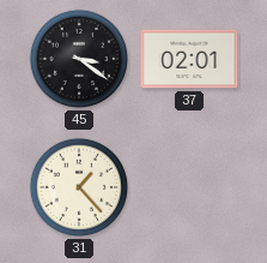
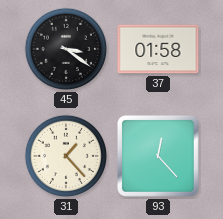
37: 02:01 -> 01:58
93: none -> 12:23
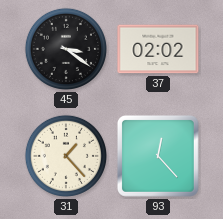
37: 01:58 -> 02:02
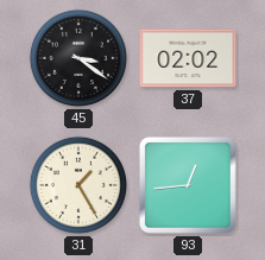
31: 1:23 -> 1:25
93: 12:23 -> 12:44
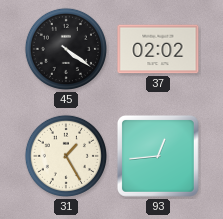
45: 3:21 -> 4:21
